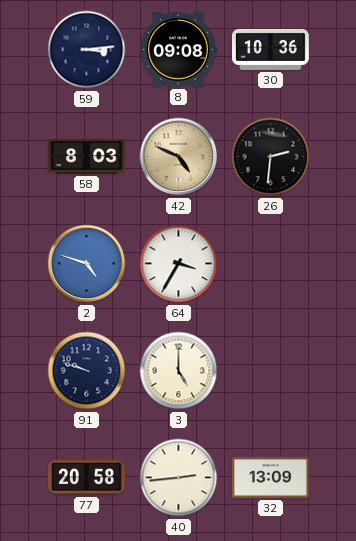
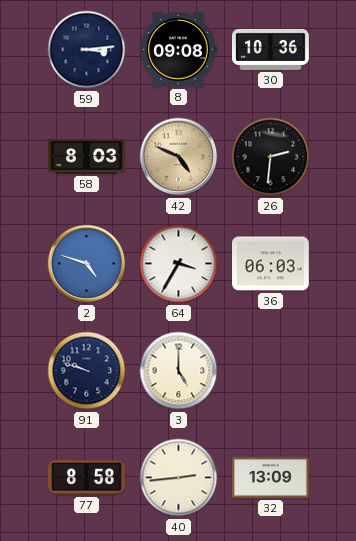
36: none -> 06:03
77: 20:58 -> 8:58
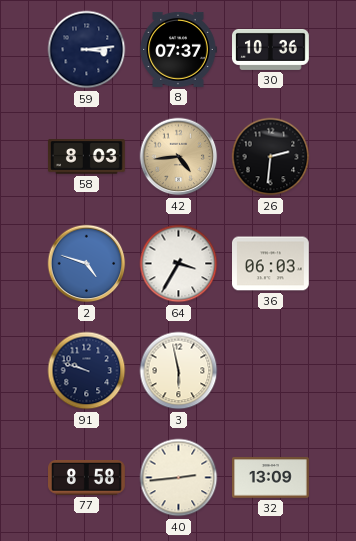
8: 09:08 -> 07:37
42: 4:49 -> 4:44
3: 5:00 -> 5:58
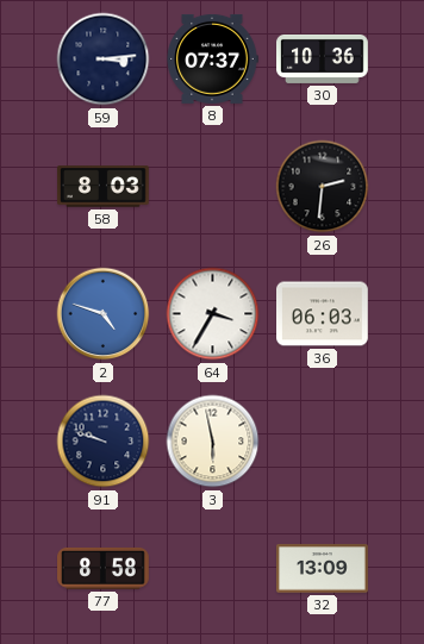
42: 4:44 -> none
40: 2:44 -> none
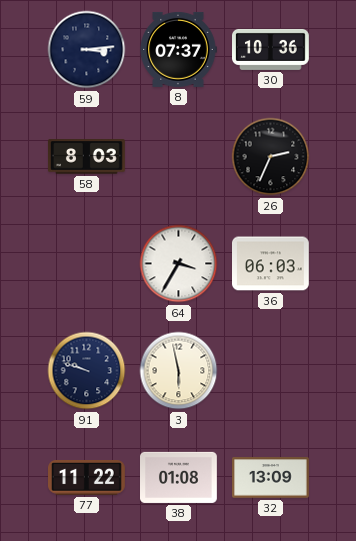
26: 2:31 -> 2:34
2: 4:48 -> none
77: 8:58 -> 11:22
38: none -> 01:08
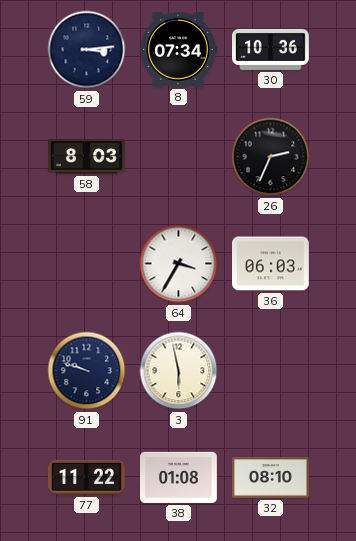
8: 07:37 -> 07:34
32: 13:09 -> 08:10
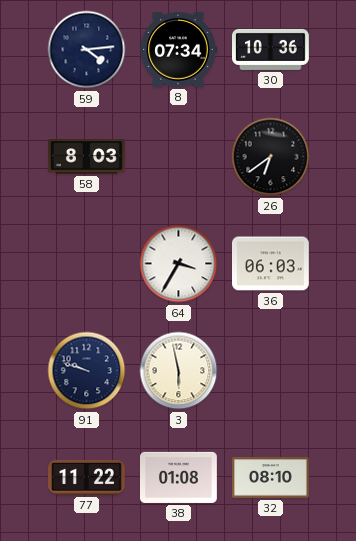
59: 3:14 -> 4:14
26: 2:34 -> 6:39
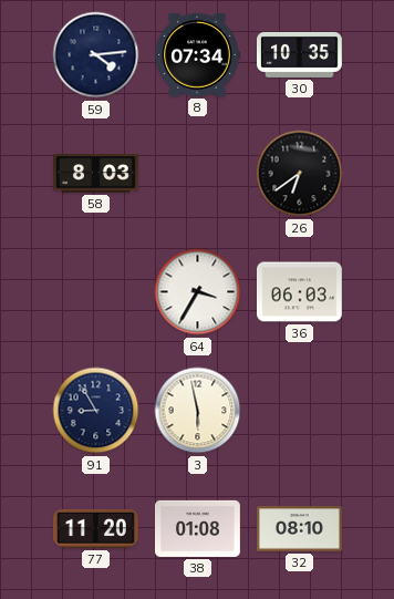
30: 10:36 -> 10:35
91: 9:48 -> 8:55
77: 11:22 -> 11:20
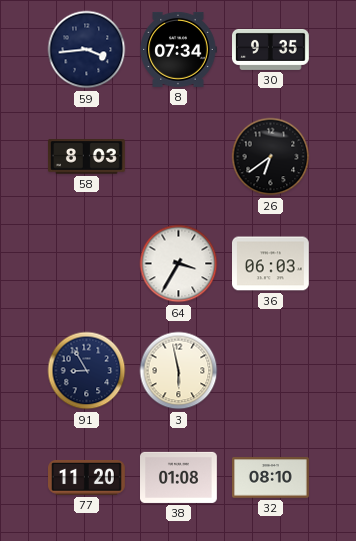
59: 4:14 -> 3:44
30: 10:35 -> 9:35
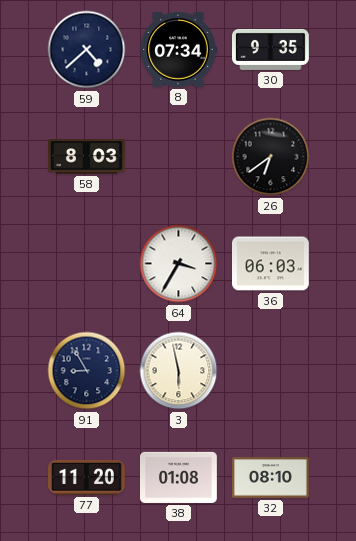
59: 3:44 -> 4:38
